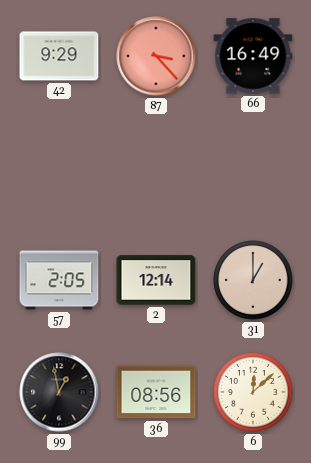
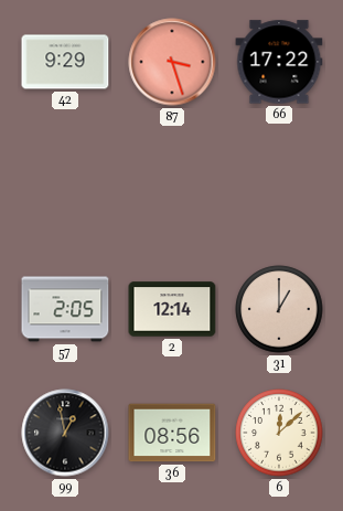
87: 3:23 -> 3:27
66: 16:49 -> 17:22
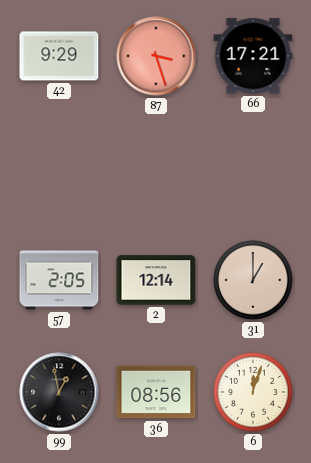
66: 17:22 -> 17:21
6: 12:08 -> 12:03
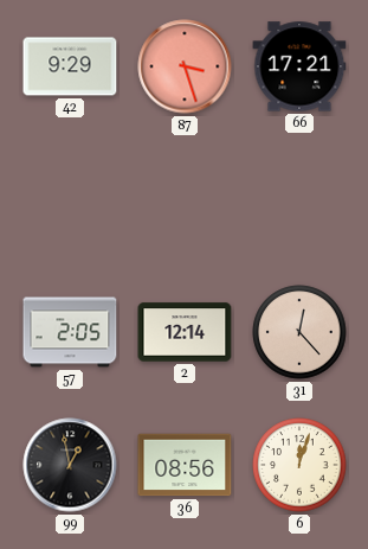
31: 1:00 -> 12:23
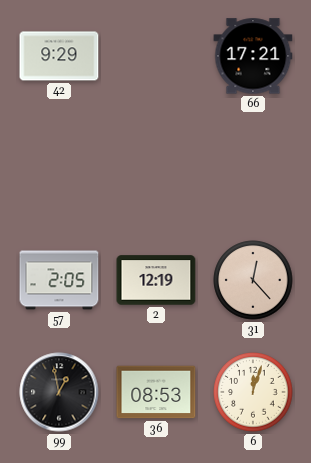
87: 3:27 -> none
2: 12:14 -> 12:19
36: 08:56 -> 08:53
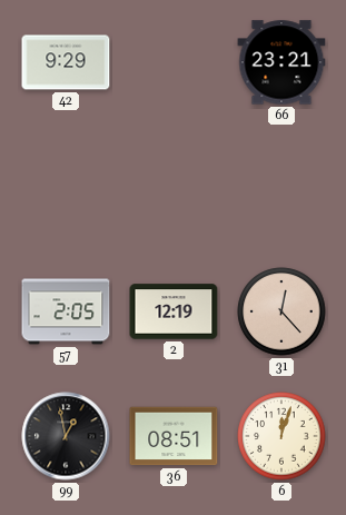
66: 17:21 -> 23:21
36: 08:53 -> 08:51
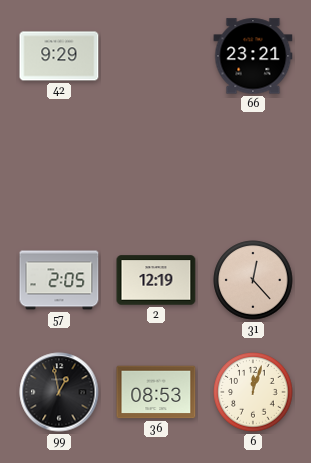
36: 08:51 -> 08:53
